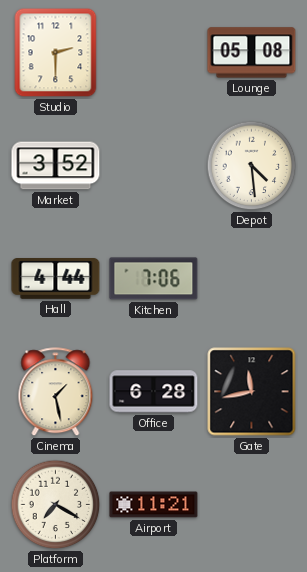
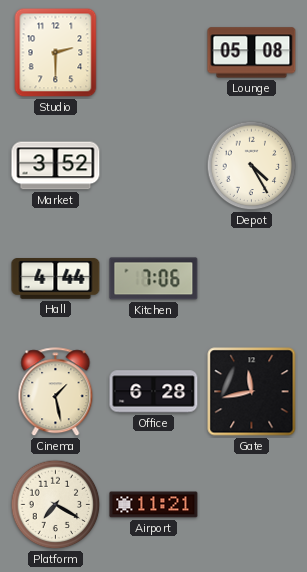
Depot: 4:29 -> 4:25
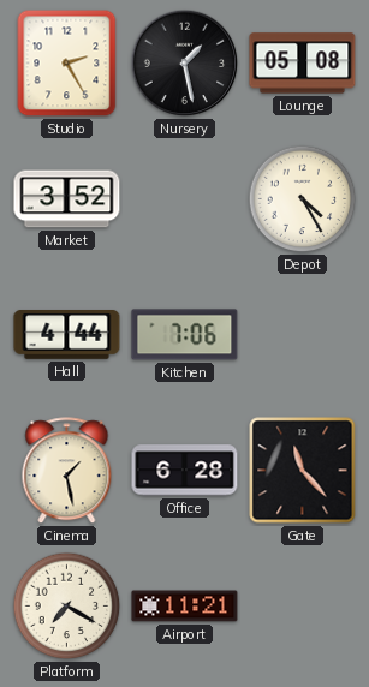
Studio: 2:30 -> 2:25
Nursery: none -> 1:28
Gate: 11:43 -> 11:23
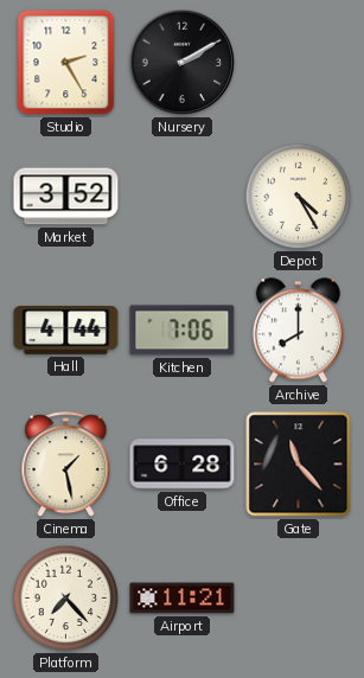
Nursery: 1:28 -> 2:10
Lounge: 05:08 -> none
Archive: none -> 8:00
Platform: 7:20 -> 7:23
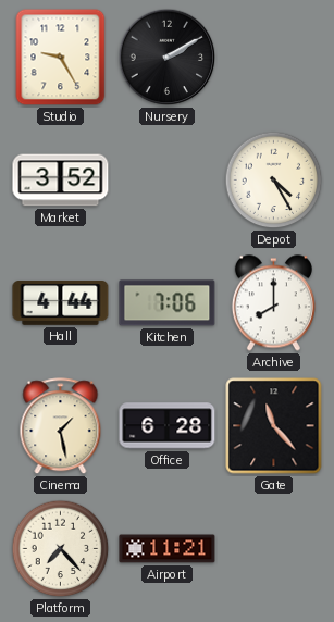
Studio: 2:25 -> 9:25
